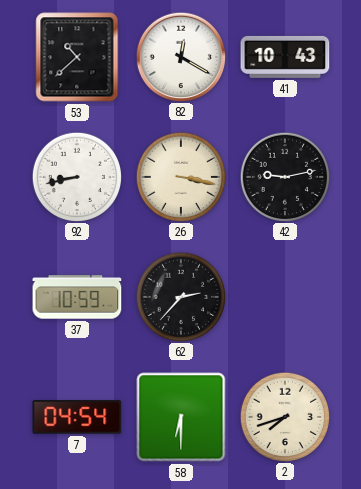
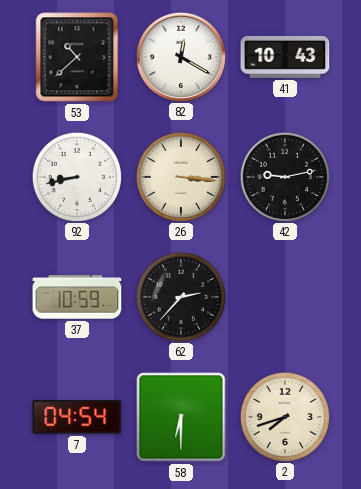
26: 3:17 -> 3:16
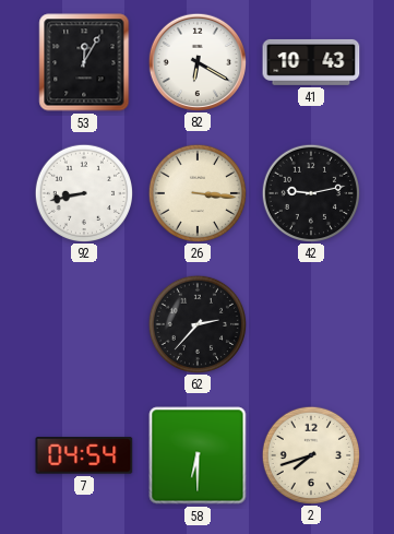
53: 10:38 -> 12:05
82: 12:20 -> 6:20
37: 10:59 -> none
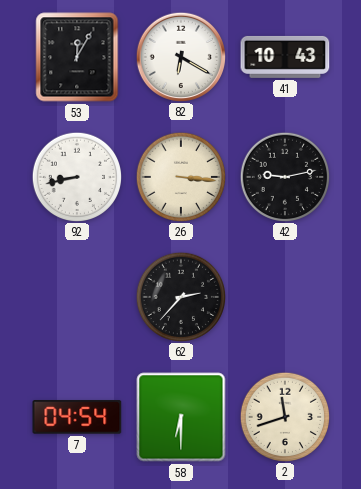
2: 7:42 -> 11:42
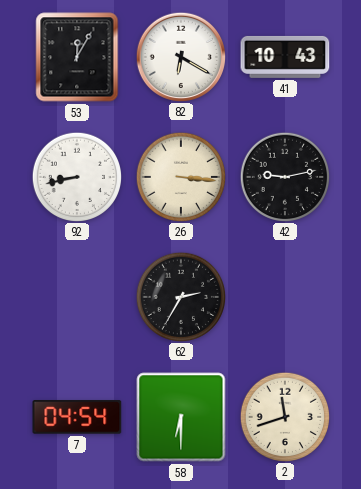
62: 2:37 -> 2:35
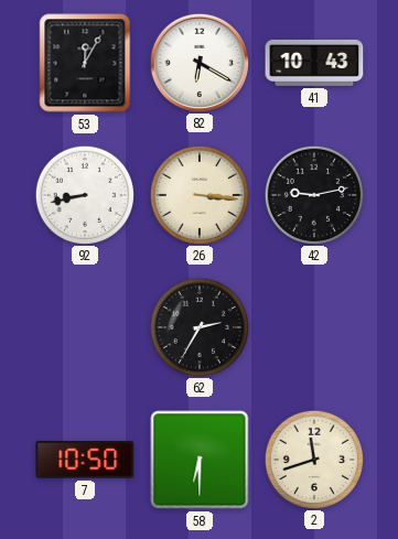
7: 04:54 -> 10:50
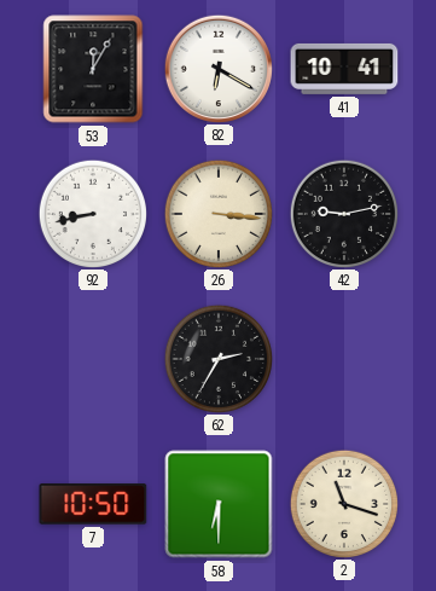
41: 10:43 -> 10:41
2: 11:42 -> 11:18
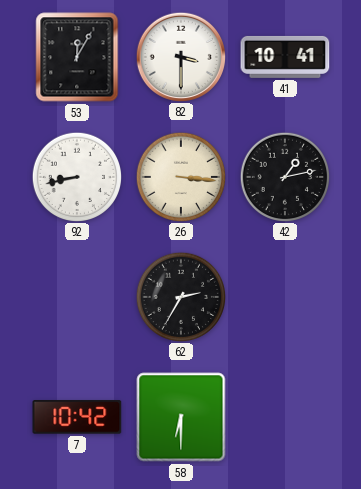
82: 6:20 -> 3:30
42: 9:13 -> 1:13
7: 10:50 -> 10:42
2: 11:18 -> none
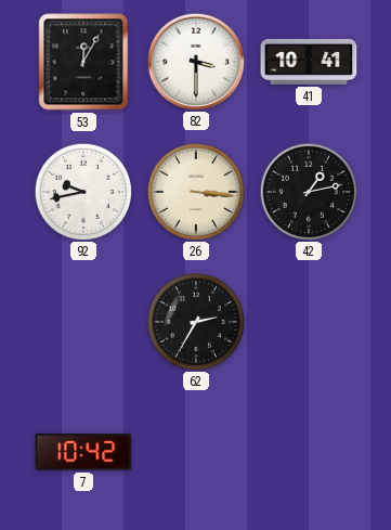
92: 8:43 -> 9:43
58: 6:30 -> none
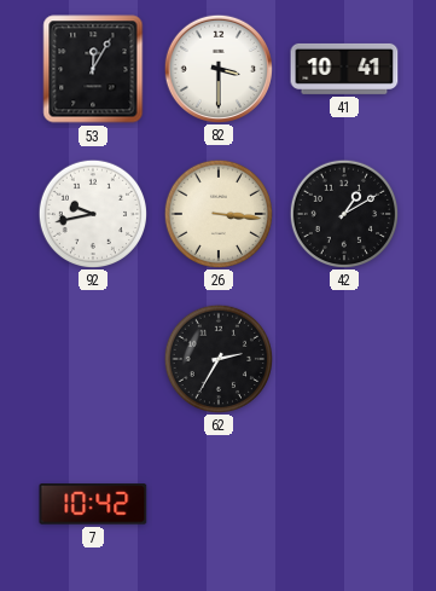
42: 1:13 -> 1:10
